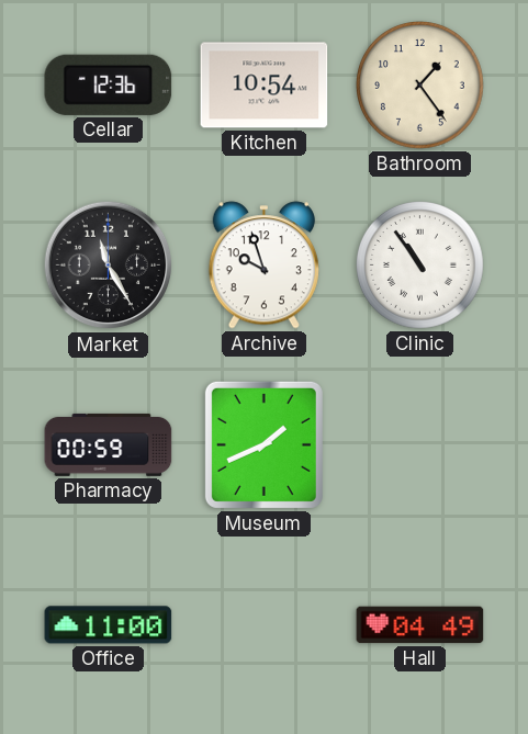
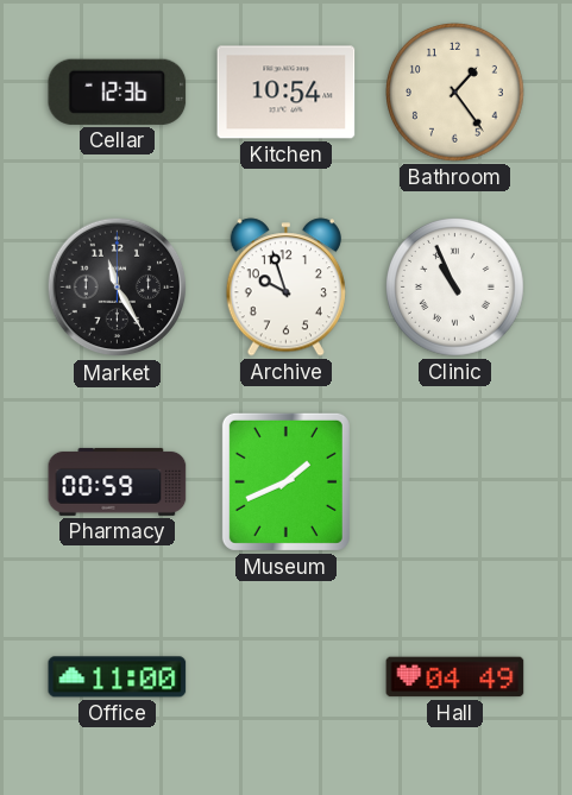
Clinic: 10:54 -> 10:56
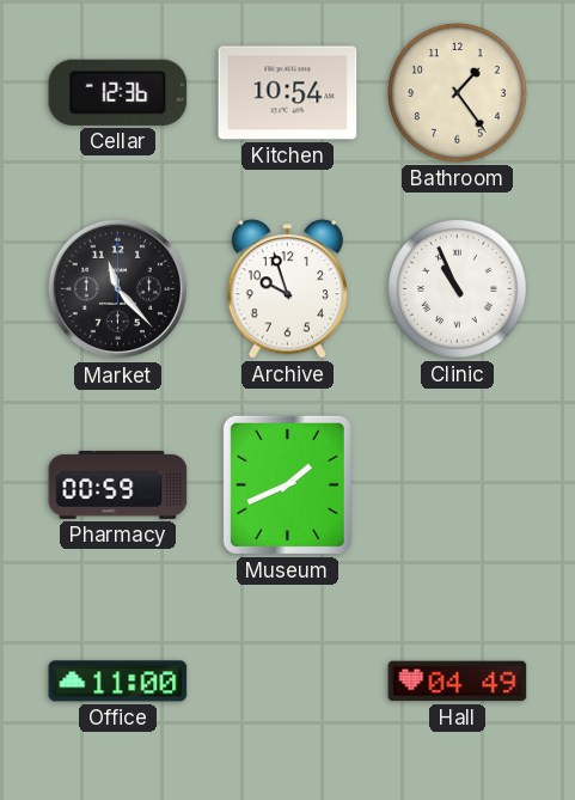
Market: 11:25 -> 11:23
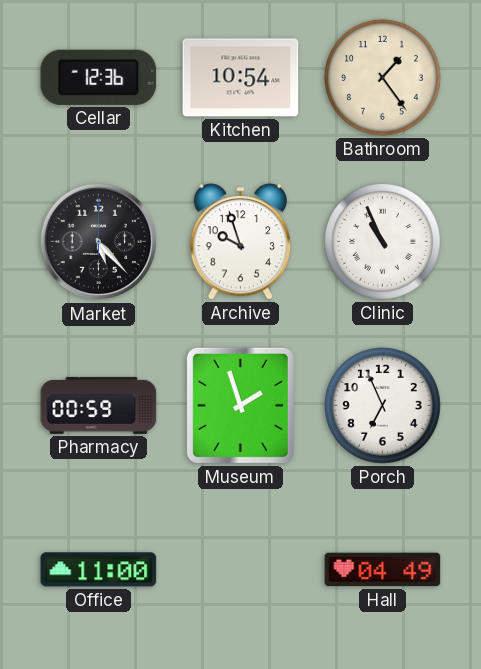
Market: 11:23 -> 5:23
Museum: 1:41 -> 1:57
Porch: none -> 6:56
